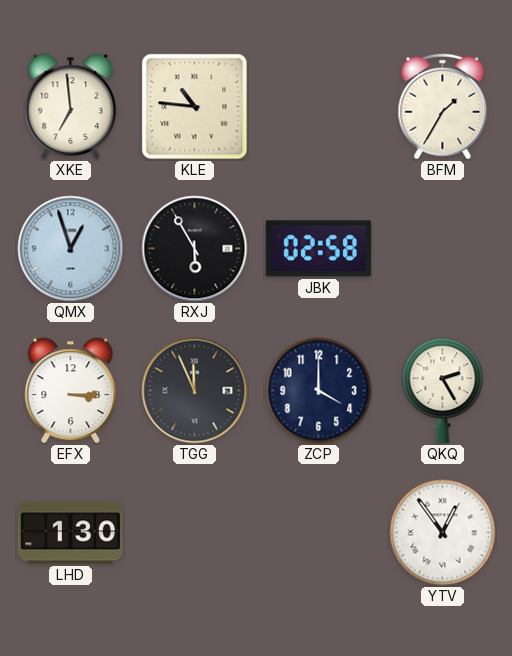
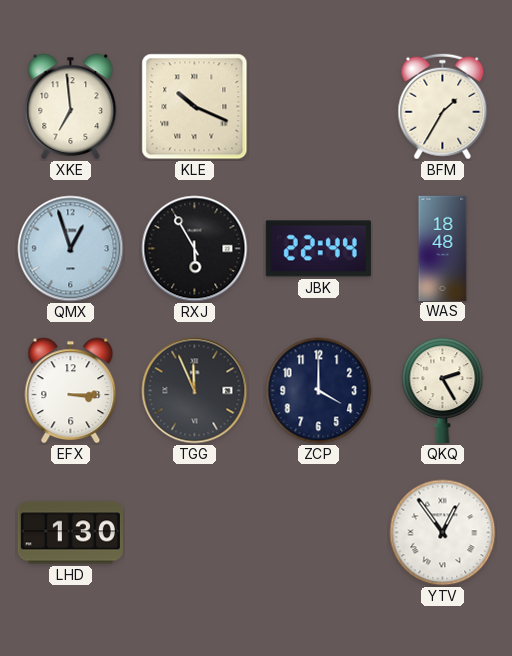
KLE: 10:46 -> 10:19
JBK: 02:58 -> 22:44
WAS: none -> 18:48
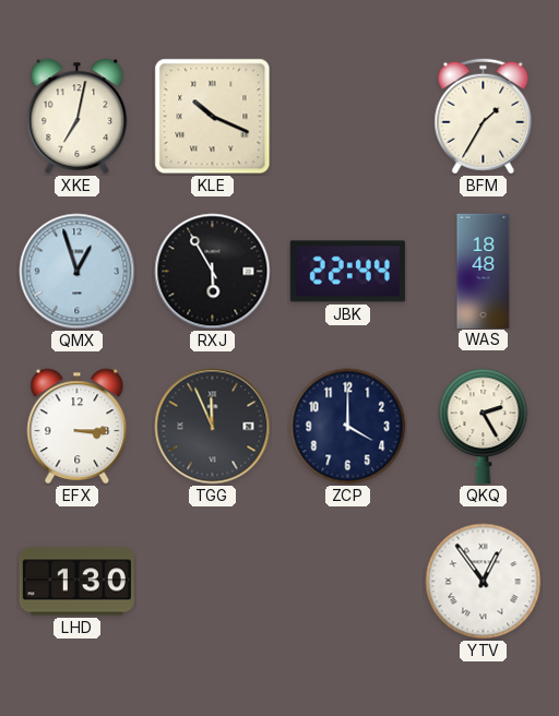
XKE: 6:59 -> 7:02
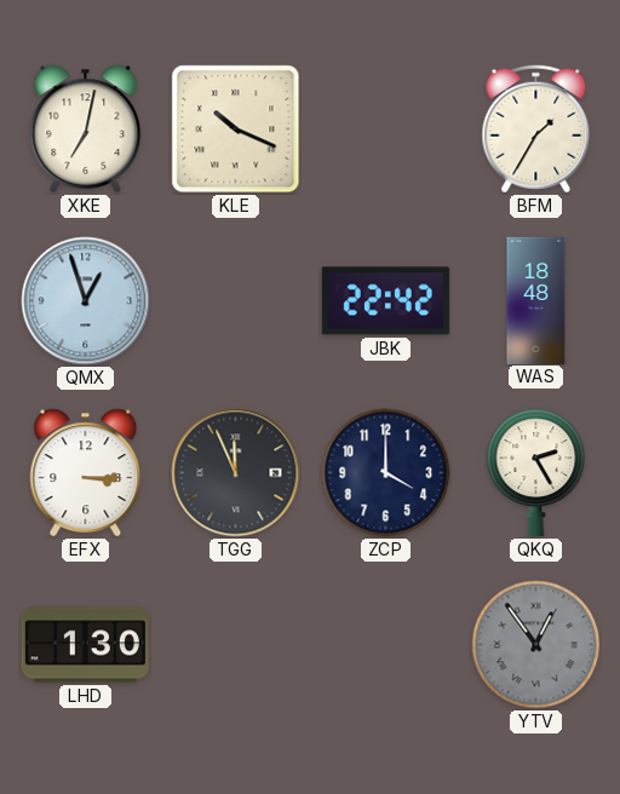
RXJ: 5:55 -> none
JBK: 22:44 -> 22:42
YTV dial: white -> grey
